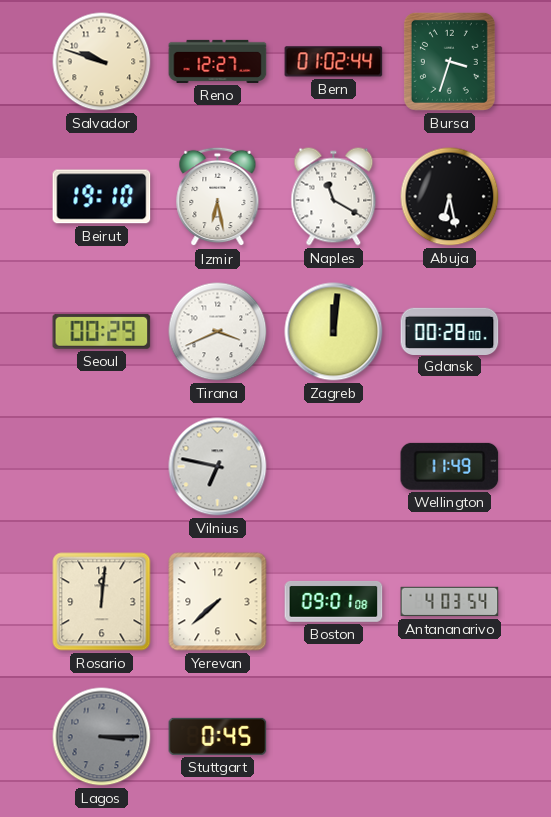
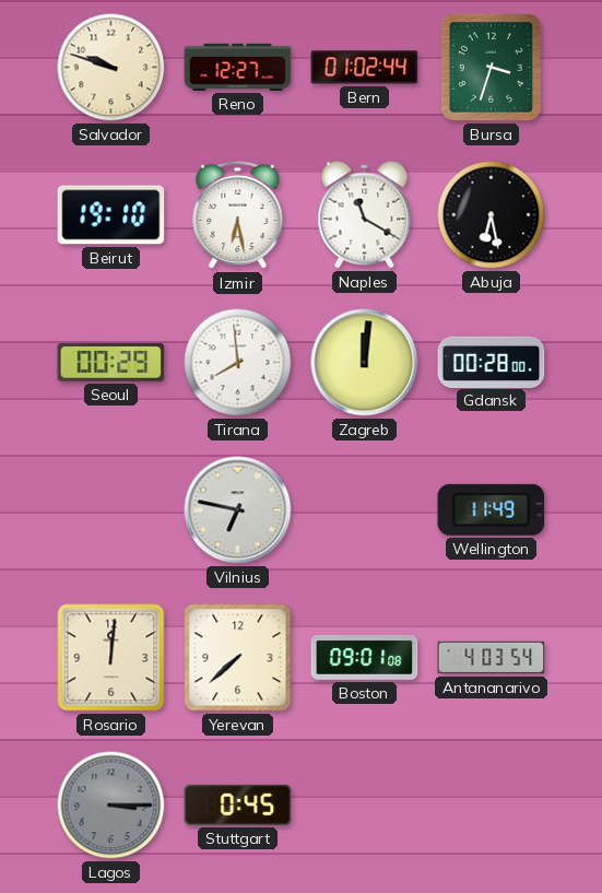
Tirana: 3:41 -> 7:59
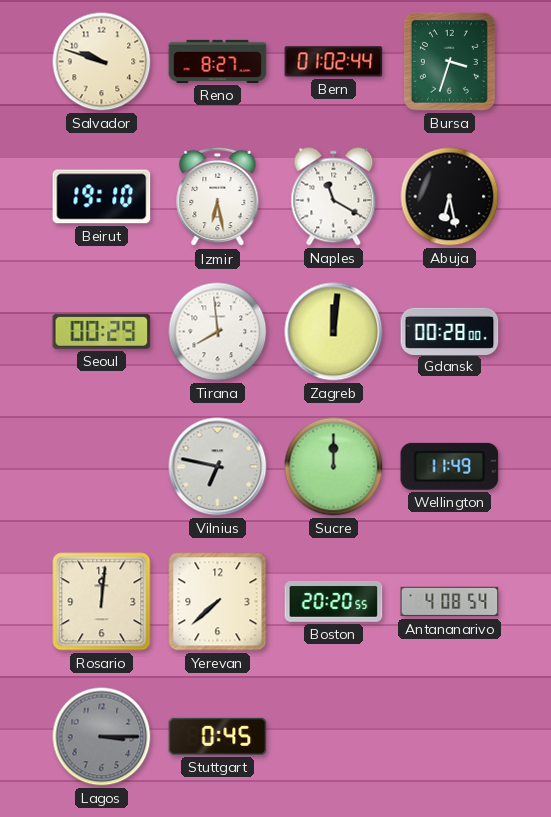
Reno: 12:27 -> 8:27
Sucre: none -> 12:00
Boston: 09:01 -> 20:20
Antananarivo: 4:03 -> 4:08
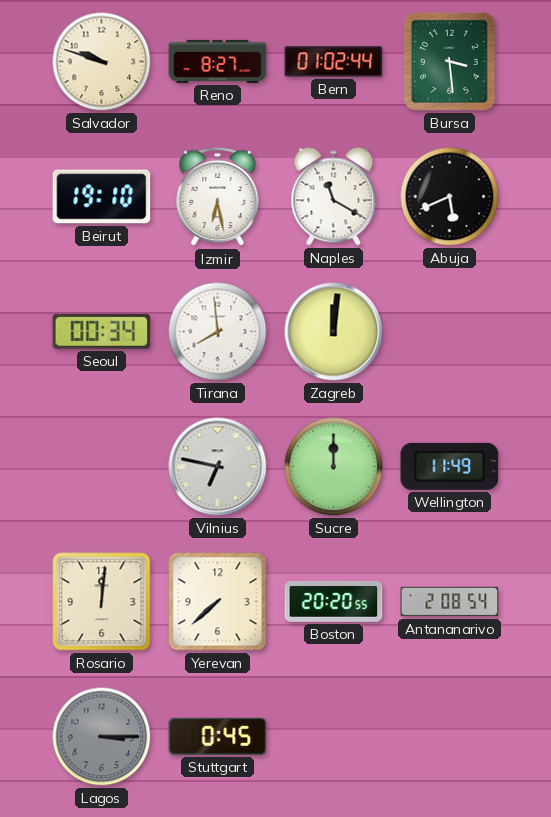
Bursa: 3:33 -> 3:29
Abuja: 6:28 -> 5:41
Seoul: 00:29 -> 00:34
Gdansk: 00:28 -> none
Antananarivo: 4:08 -> 2:08
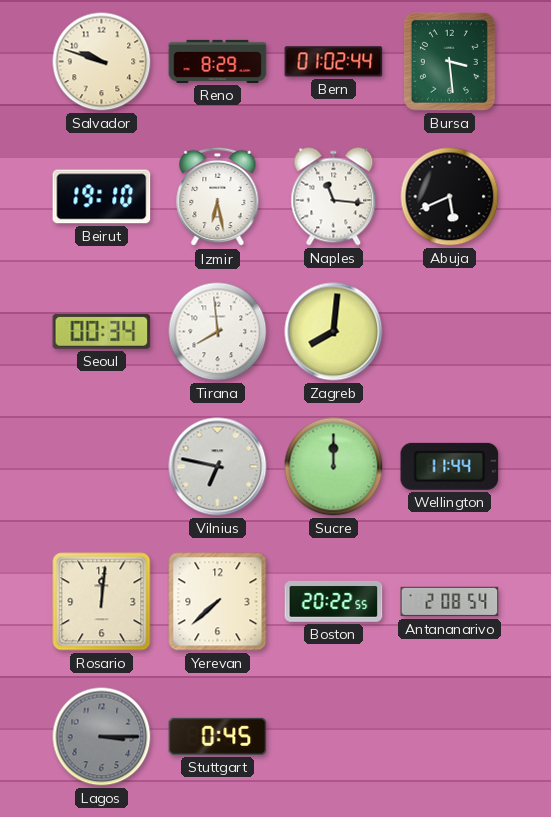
Reno: 8:27 -> 8:29
Naples: 11:20 -> 11:16
Zagreb: 12:01 -> 8:01
Wellington: 11:49 -> 11:44
Boston: 20:20 -> 20:22
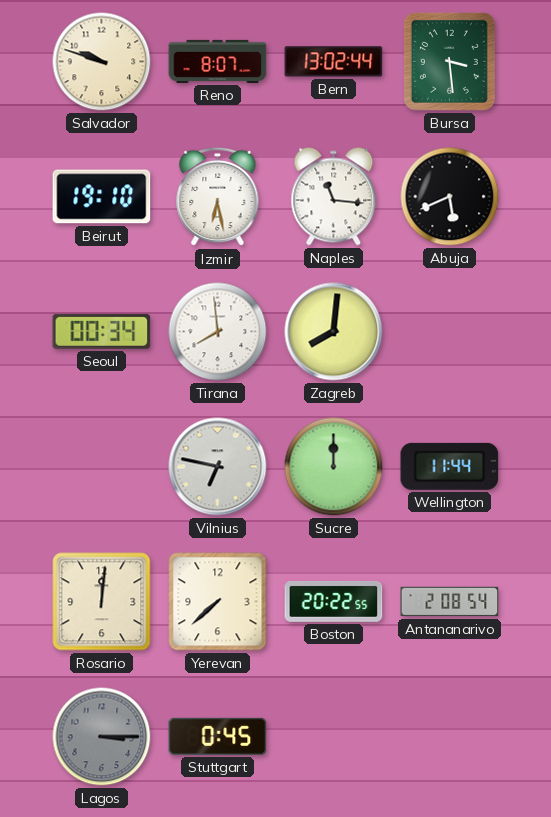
Reno: 8:29 -> 8:07
Bern: 01:02 -> 13:02
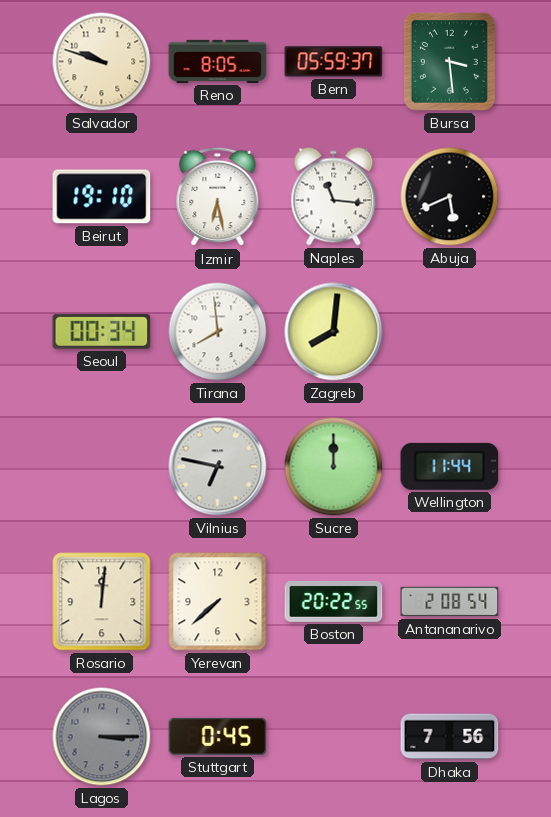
Reno: 8:07 -> 8:05
Bern: 13:02 -> 05:59
Dhaka: none -> 7:56
